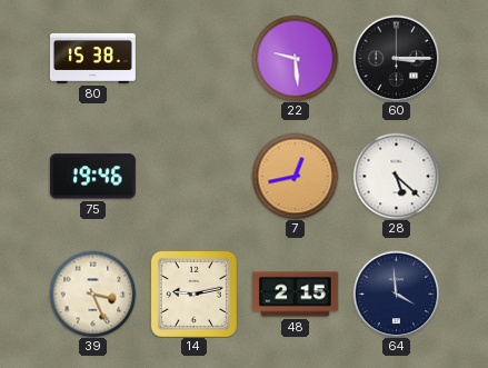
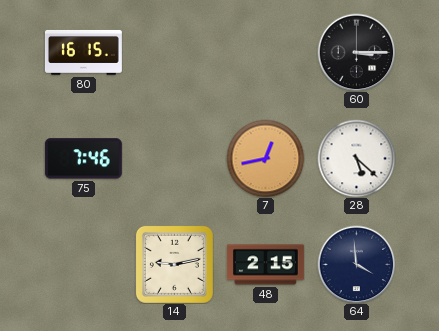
80: 15:38 -> 16:15
22: 9:29 -> none
75: 19:46 -> 7:46
39: 3:26 -> none
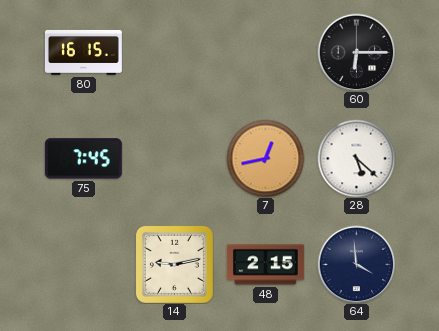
60: 3:15 -> 6:15
75: 7:46 -> 7:45
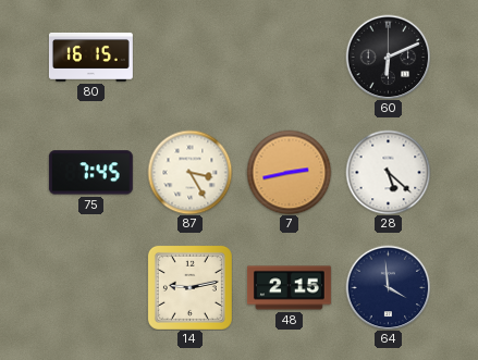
60: 6:15 -> 6:11
87: none -> 3:25
7: 12:43 -> 2:43
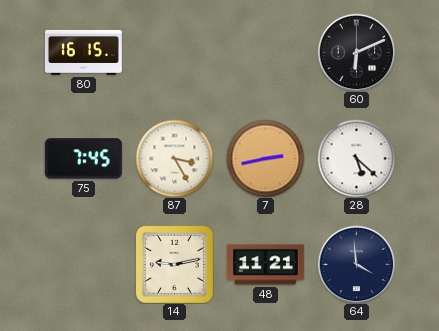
48: 2:15 -> 11:21
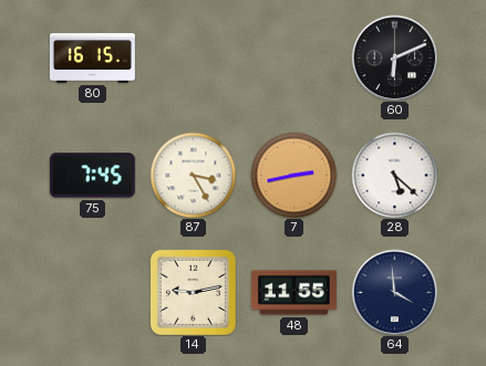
48: 11:21 -> 11:55
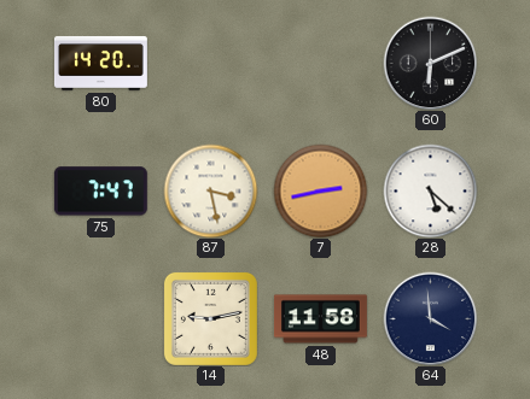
80: 16:15 -> 14:20
75: 7:45 -> 7:47
87: 3:25 -> 3:28
48: 11:55 -> 11:58
